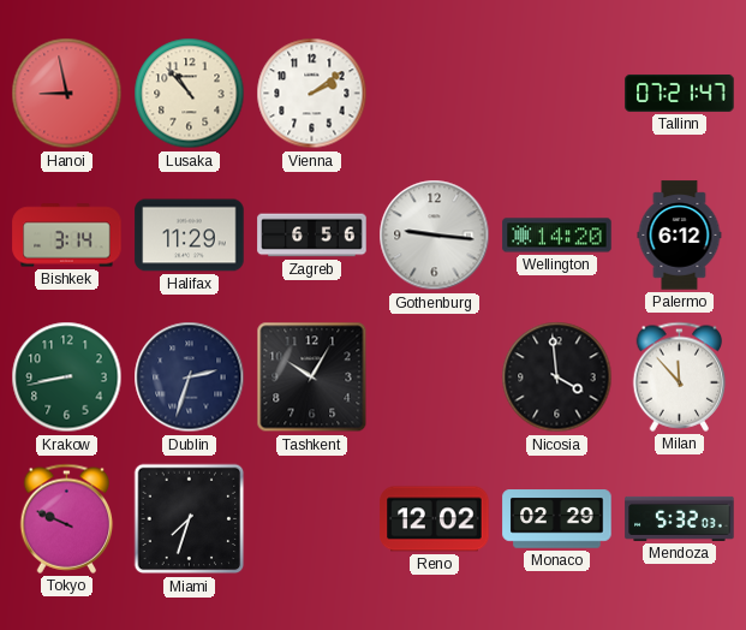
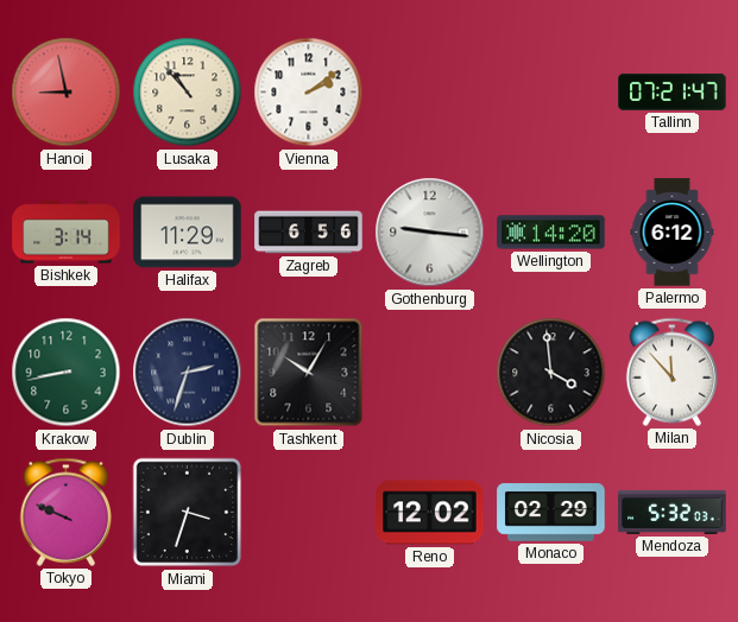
Miami: 7:33 -> 3:33
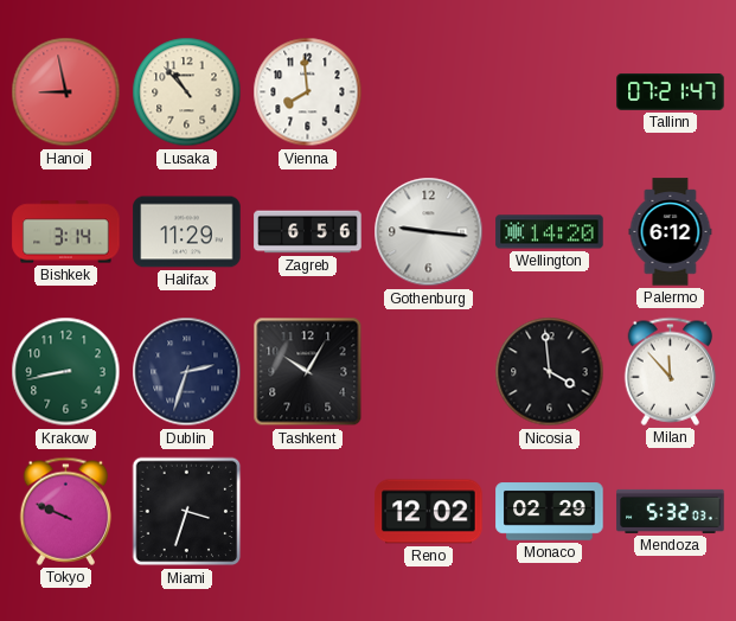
Vienna: 2:09 -> 7:59
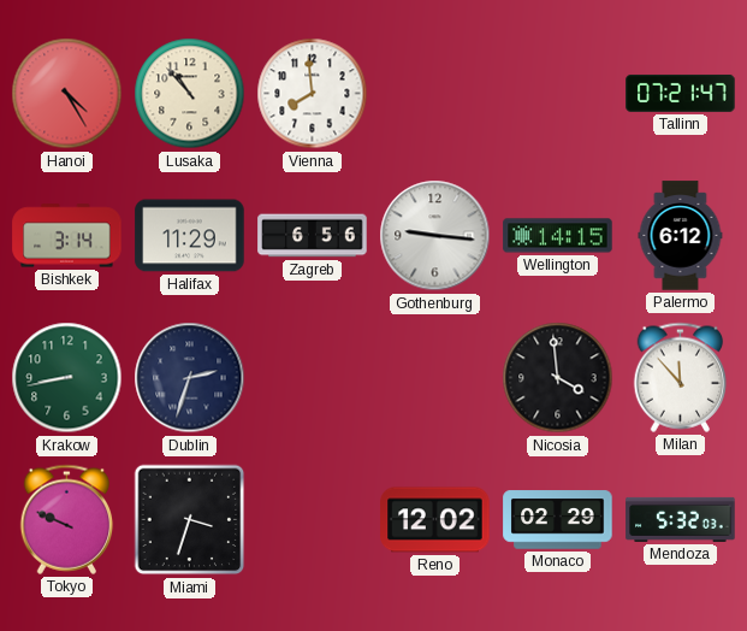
Hanoi: 8:58 -> 4:25
Wellington: 14:20 -> 14:15
Tashkent: 10:05 -> none
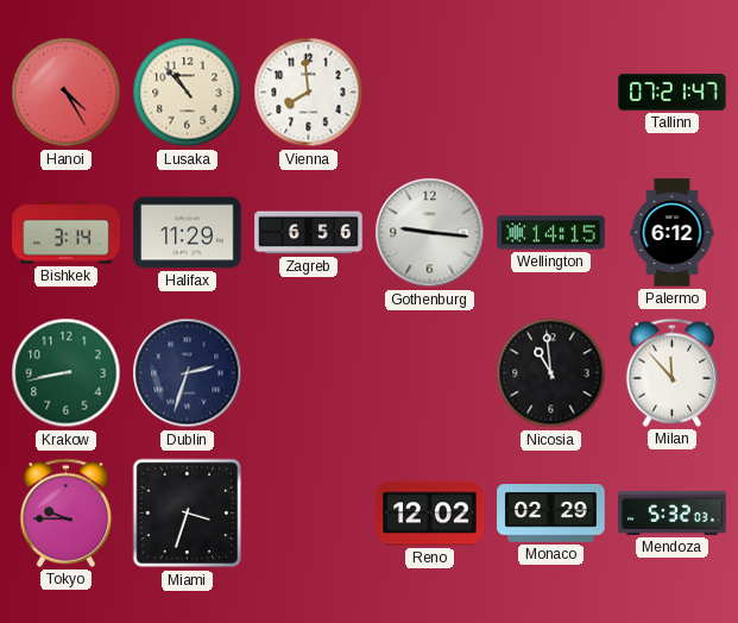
Nicosia: 3:59 -> 10:59
Tokyo: 9:49 -> 9:45
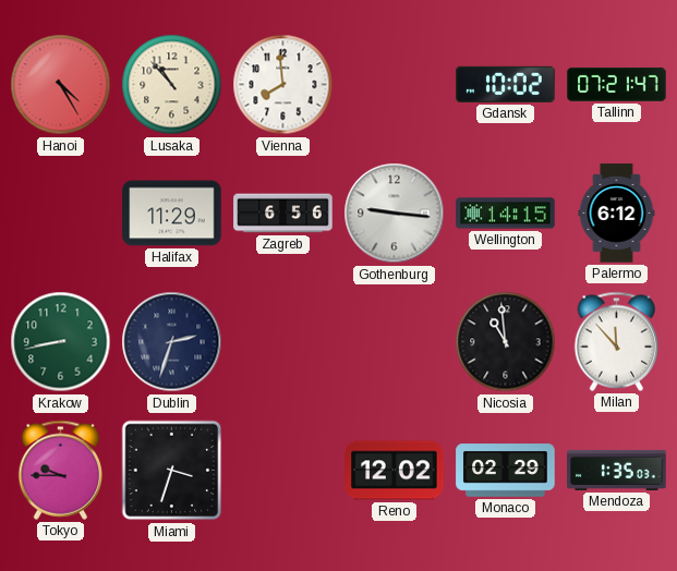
Gdansk: none -> 10:02
Bishkek: 3:14 -> none
Mendoza: 5:32 -> 1:35
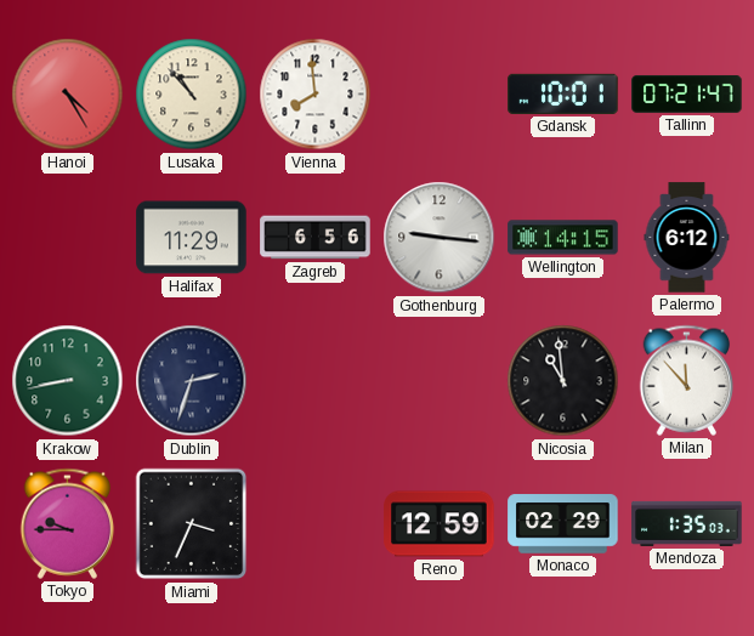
Gdansk: 10:02 -> 10:01
Miami: 3:33 -> 3:34
Reno: 12:02 -> 12:59
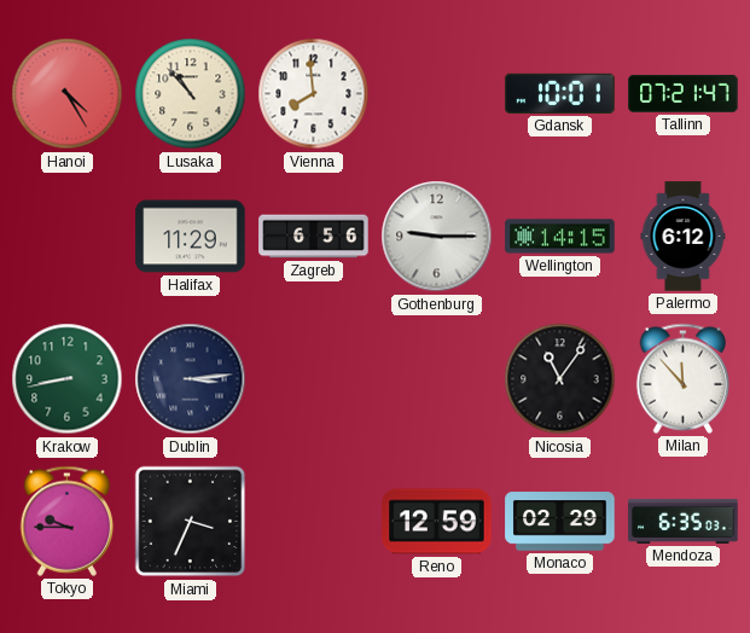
Gothenburg: 9:16 -> 9:15
Dublin: 2:33 -> 3:14
Nicosia: 10:59 -> 11:06
Mendoza: 1:35 -> 6:35
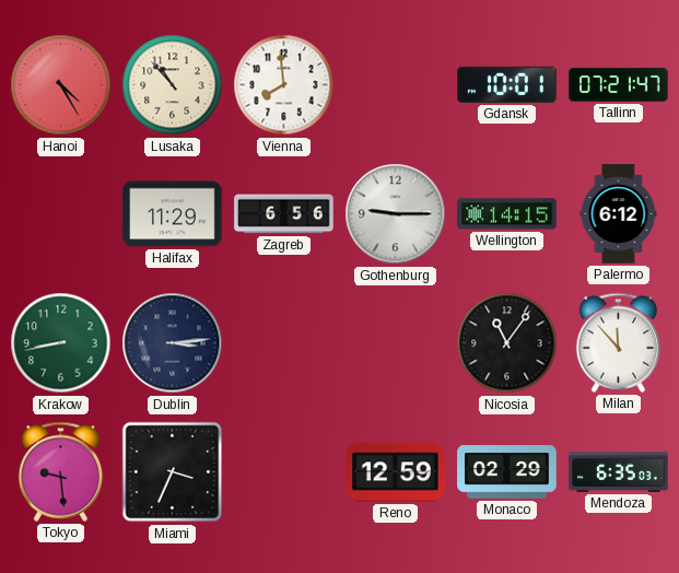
Tokyo: 9:45 -> 9:29
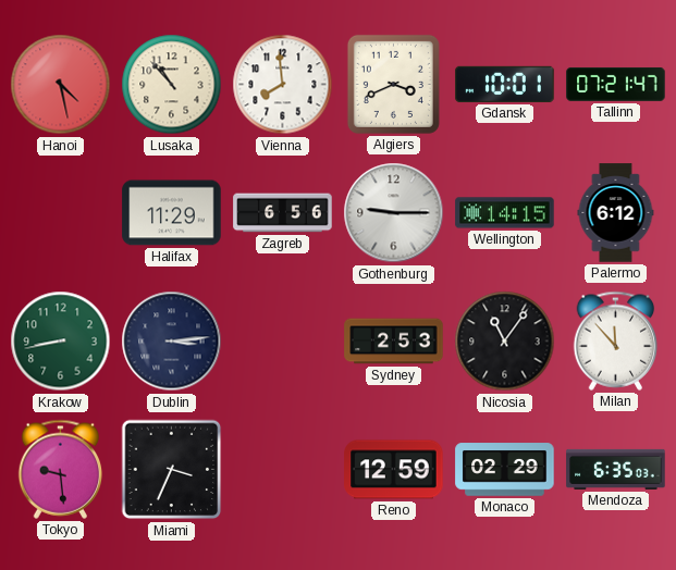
Hanoi: 4:25 -> 4:28
Algiers: none -> 3:41
Sydney: none -> 2:53
